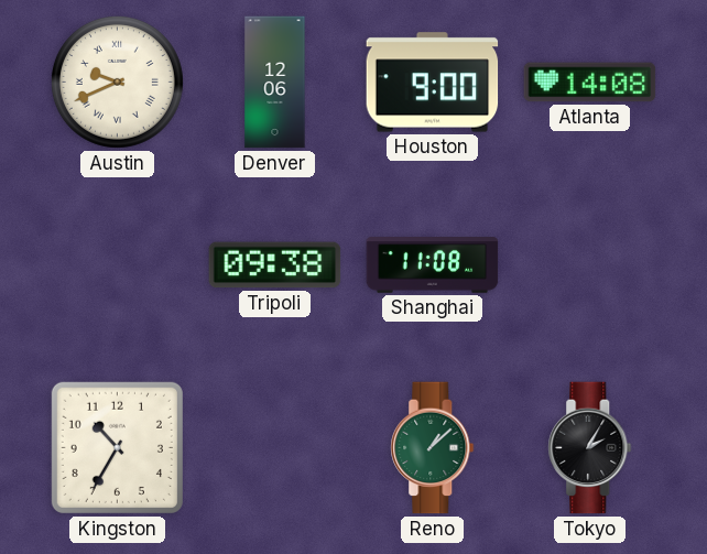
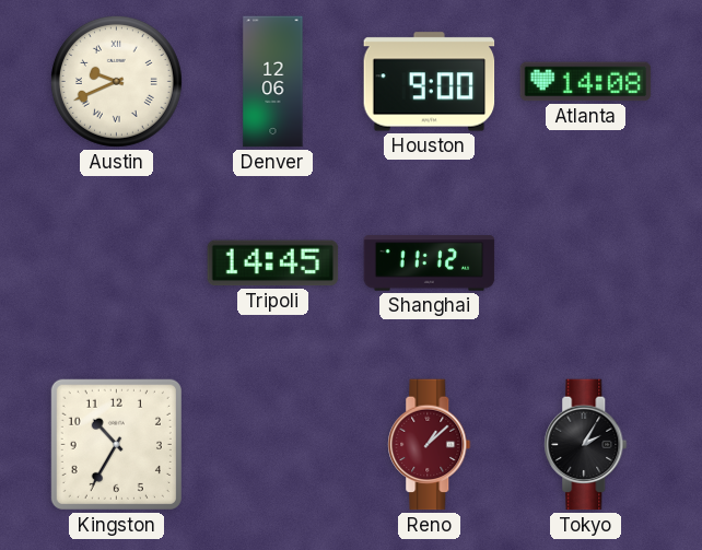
Tripoli: 09:38 -> 14:45
Shanghai: 11:08 -> 11:12
Reno dial: green -> burgundy
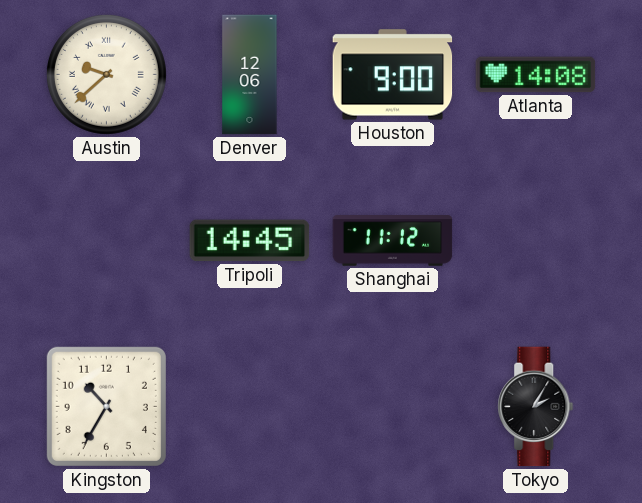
Austin: 9:41 -> 9:38
Reno: 1:08 -> none
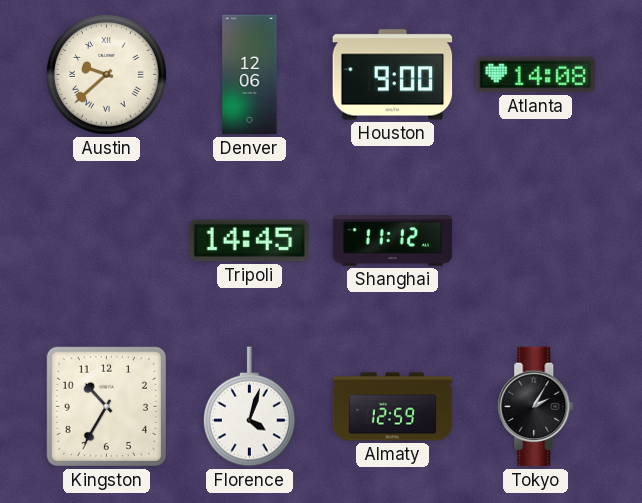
Florence: none -> 4:03
Almaty: none -> 12:59
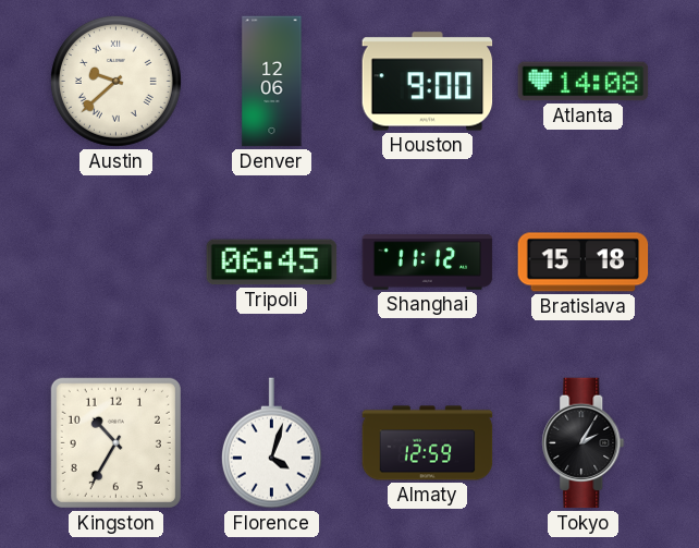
Tripoli: 14:45 -> 06:45
Bratislava: none -> 15:18
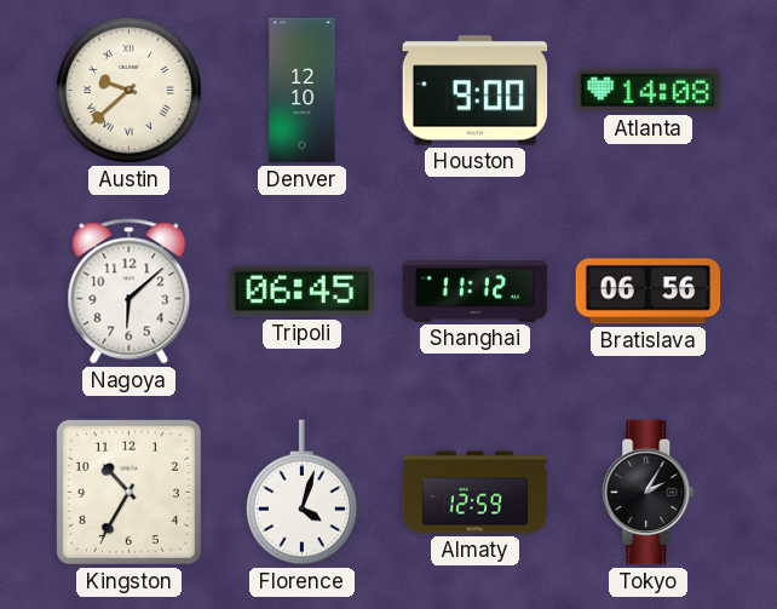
Denver: 12:06 -> 12:10
Nagoya: none -> 6:08
Bratislava: 15:18 -> 06:56
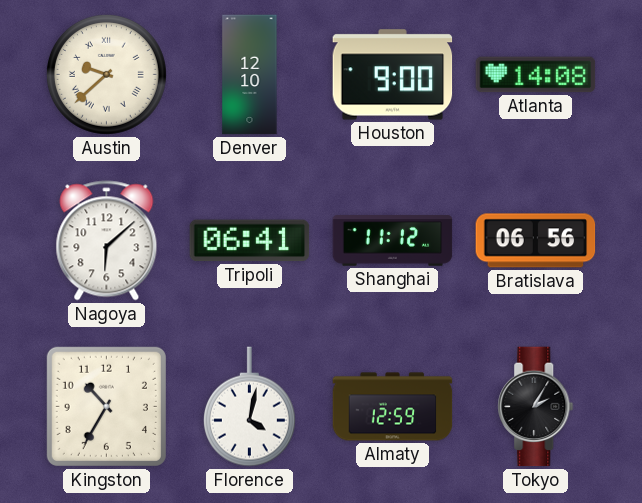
Tripoli: 06:45 -> 06:41
Florence: 4:03 -> 4:02
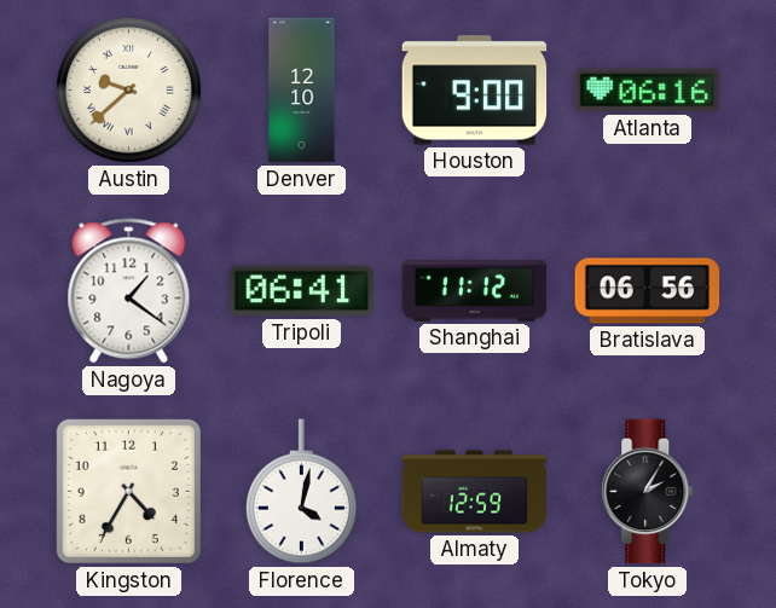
Atlanta: 14:08 -> 06:16
Nagoya: 6:08 -> 1:21
Kingston: 10:35 -> 4:35
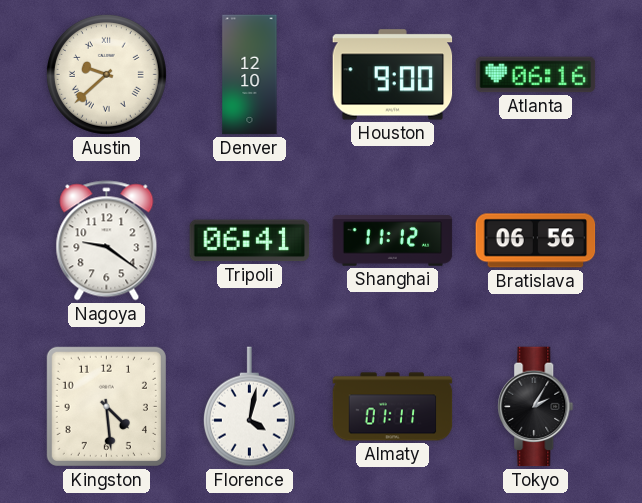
Nagoya: 1:21 -> 9:21
Kingston: 4:35 -> 4:29
Almaty: 12:59 -> 01:11
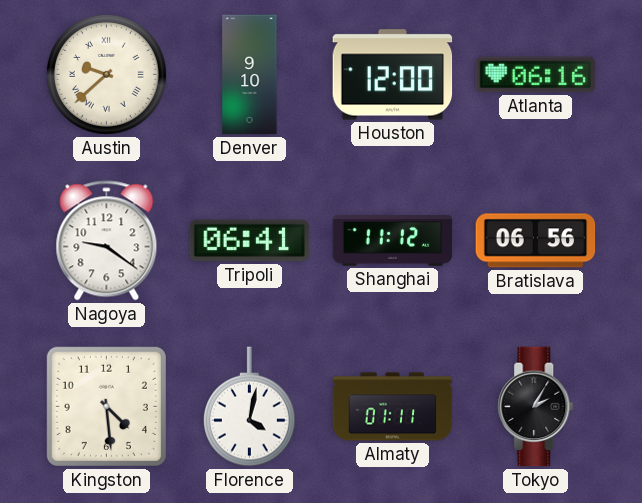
Denver: 12:10 -> 9:10
Houston: 9:00 -> 12:00
